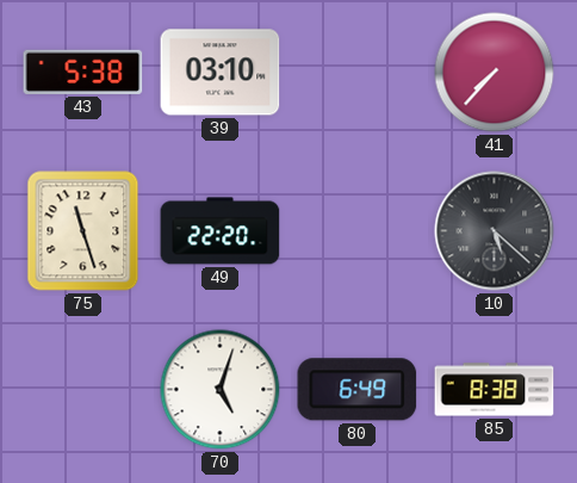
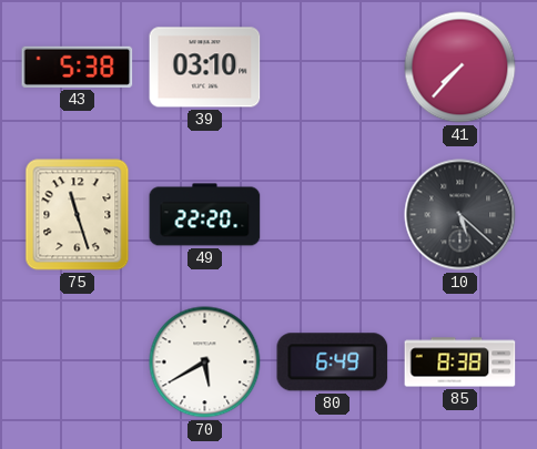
70: 5:03 -> 5:40
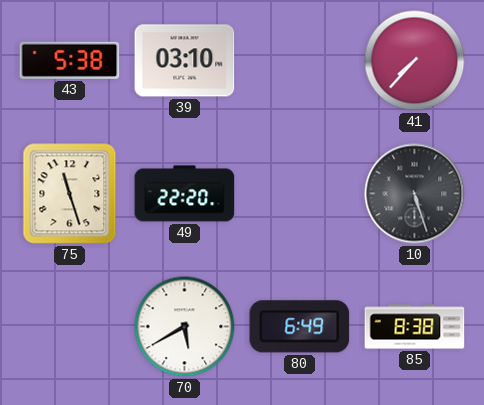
10: 5:22 -> 5:27
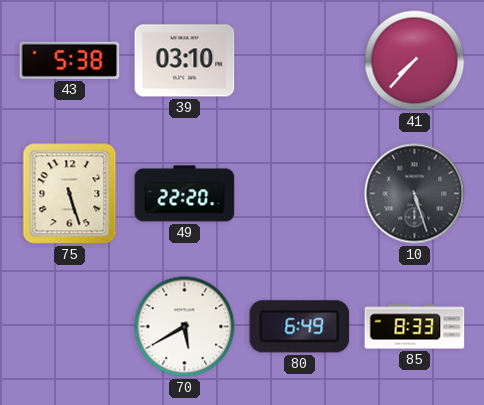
75: 11:27 -> 5:27
85: 8:38 -> 8:33
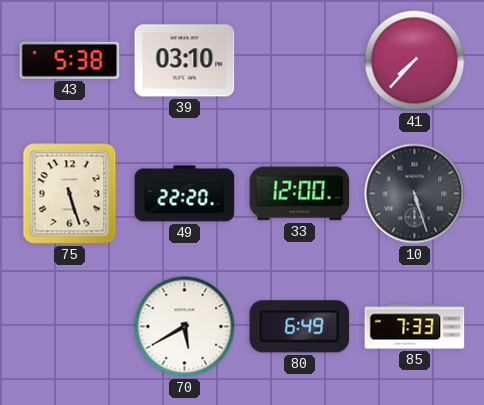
33: none -> 12:00
85: 8:33 -> 7:33
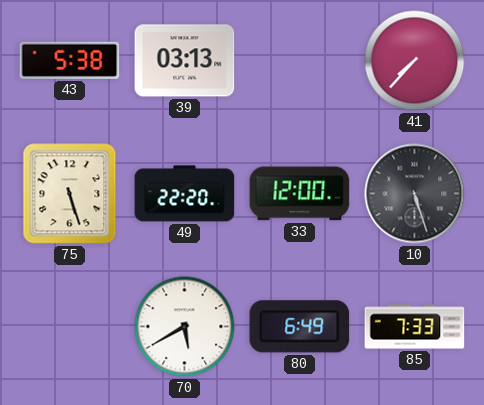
39: 03:10 -> 03:13
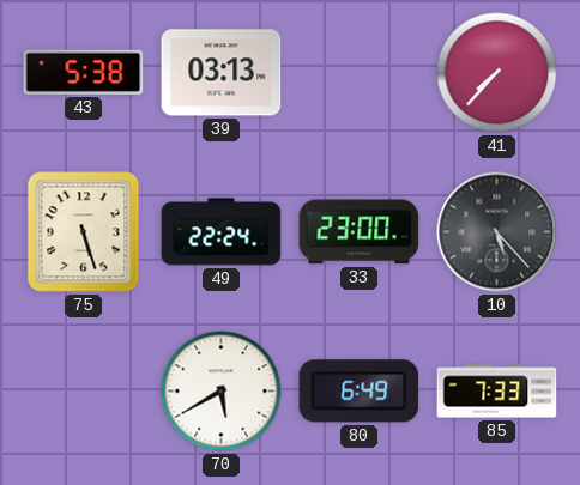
49: 22:20 -> 22:24
33: 12:00 -> 23:00
10: 5:27 -> 5:23
